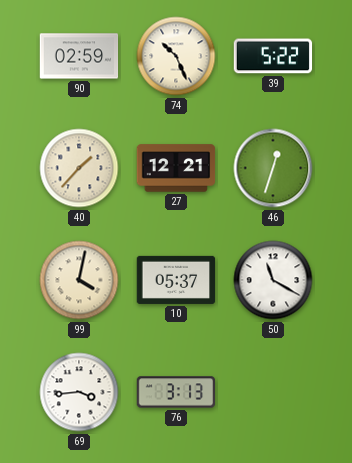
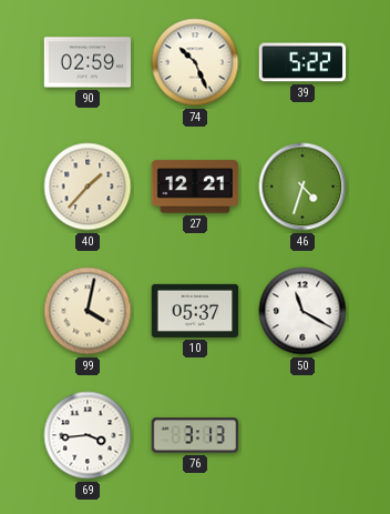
46: 12:33 -> 4:33
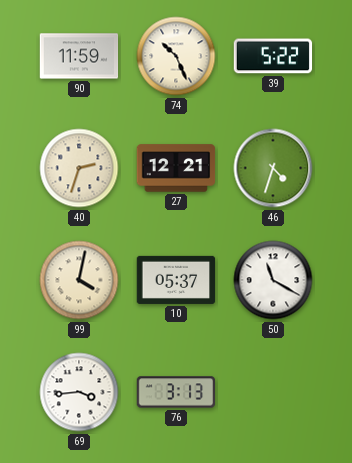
90: 02:59 -> 11:59
40: 1:37 -> 2:33
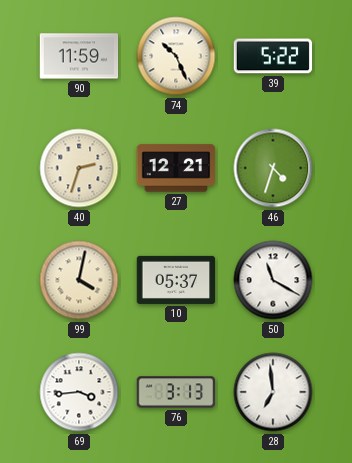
28: none -> 6:59
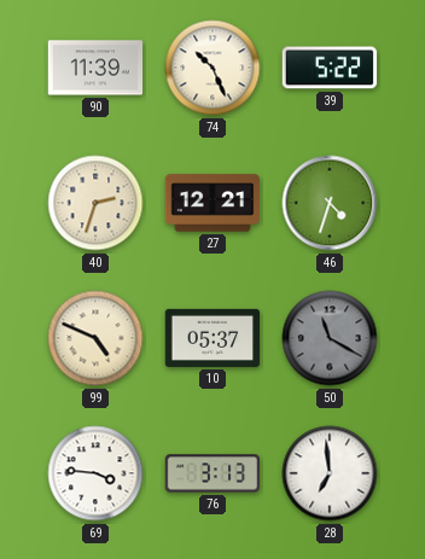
90: 11:59 -> 11:39
99: 4:02 -> 4:49
50 dial: white -> grey
69: 3:44 -> 3:46
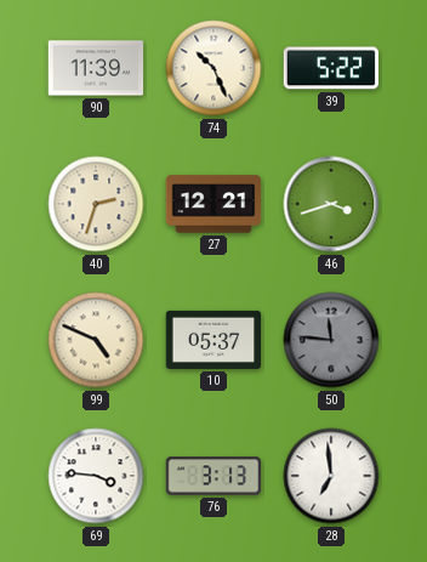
46: 4:33 -> 3:42
50: 11:20 -> 11:46
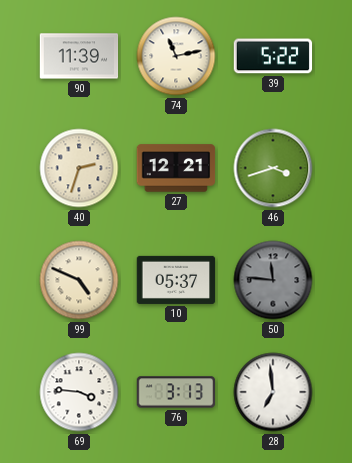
74: 10:26 -> 11:13
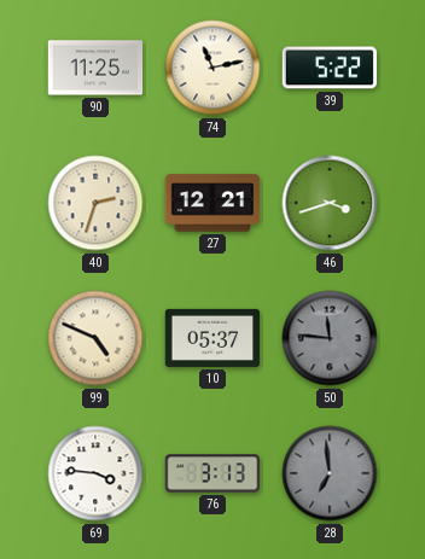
90: 11:39 -> 11:25
28 dial: white -> grey
